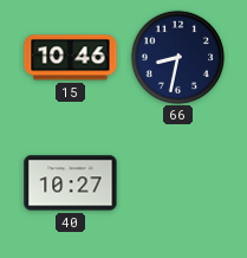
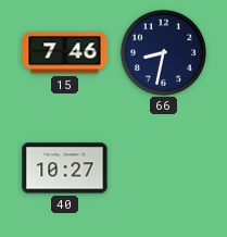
15: 10:46 -> 7:46
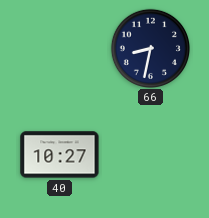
15: 7:46 -> none
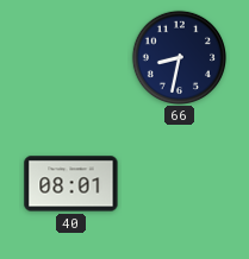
40: 10:27 -> 08:01
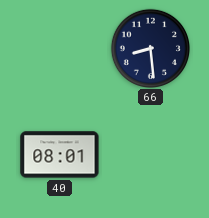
66: 8:32 -> 8:29
